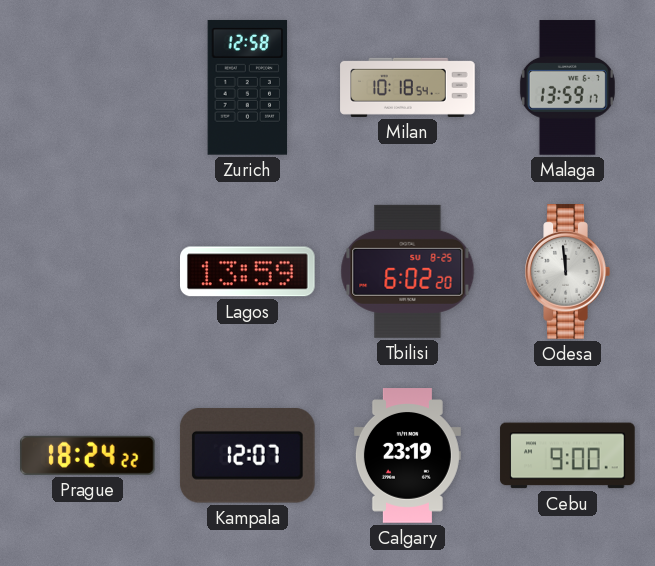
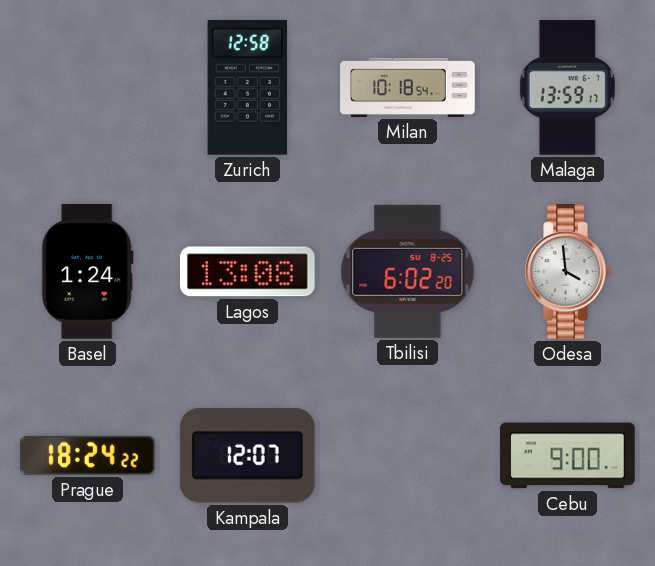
Basel: none -> 1:24
Lagos: 13:59 -> 13:08
Odesa: 11:59 -> 3:59
Calgary: 23:19 -> none
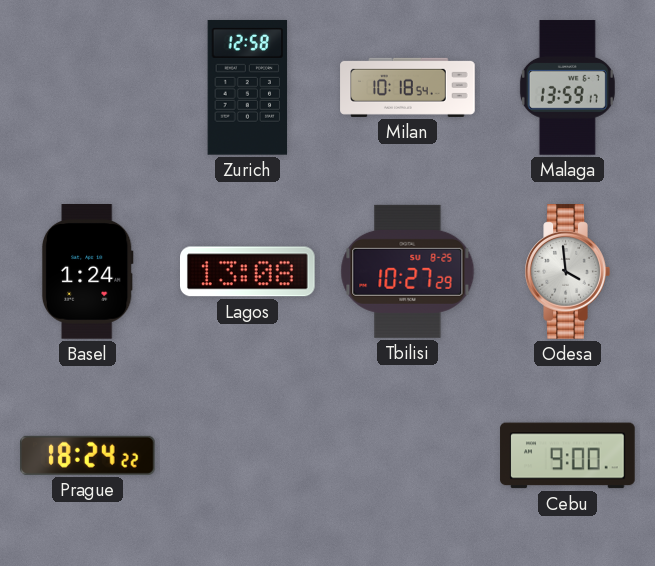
Tbilisi: 6:02 -> 10:27
Kampala: 12:07 -> none
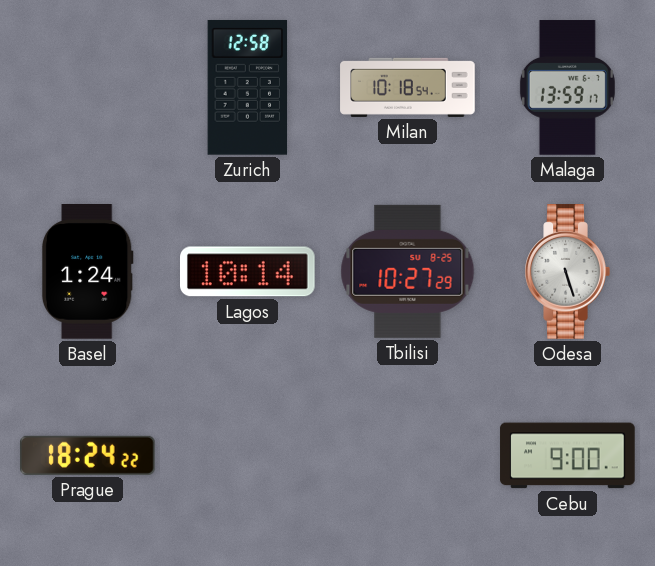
Lagos: 13:08 -> 10:14
Odesa: 3:59 -> 5:27
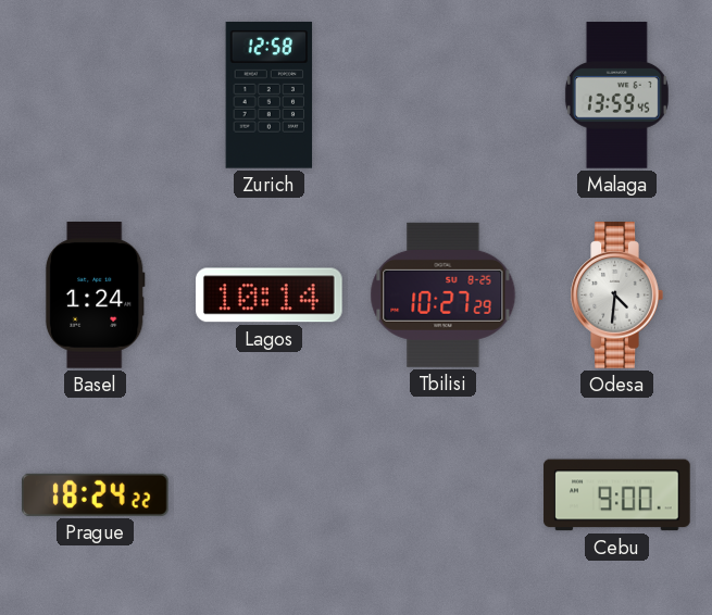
Milan: 10:18 -> none
Malaga: 13:59:17 -> 13:59:45
Odesa: 5:27 -> 4:31
